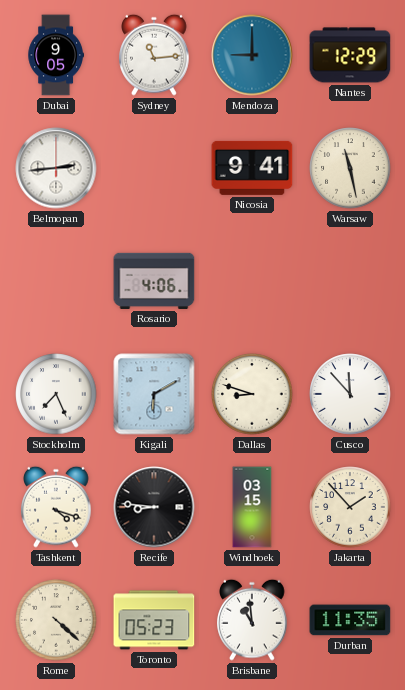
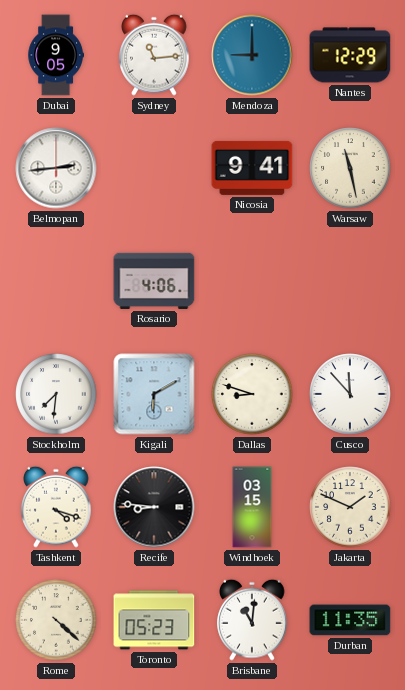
Stockholm: 7:26 -> 7:31
Jakarta: 1:53 -> 1:49
Brisbane: 10:59 -> 11:01
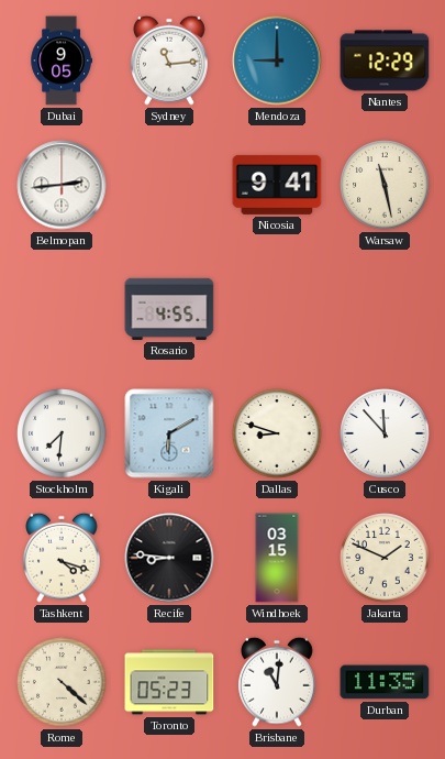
Rosario: 4:06 -> 4:55
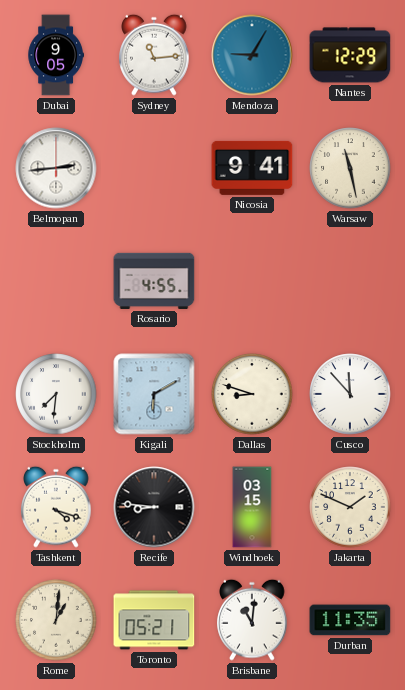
Mendoza: 9:00 -> 9:05
Rome: 4:22 -> 1:01
Toronto: 05:23 -> 05:21
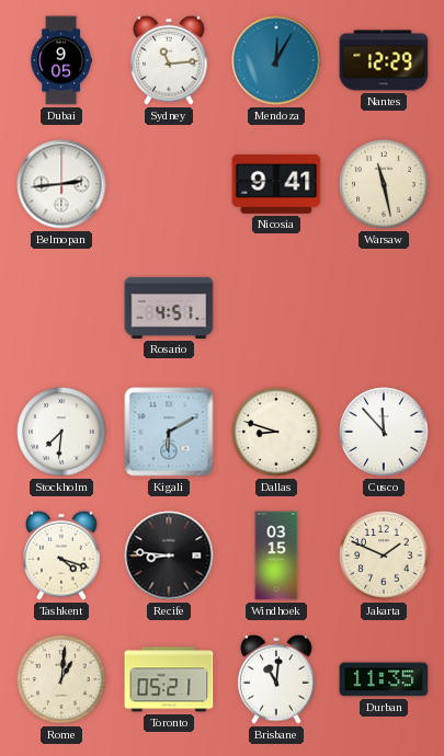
Mendoza: 9:05 -> 12:05
Rosario: 4:55 -> 4:51
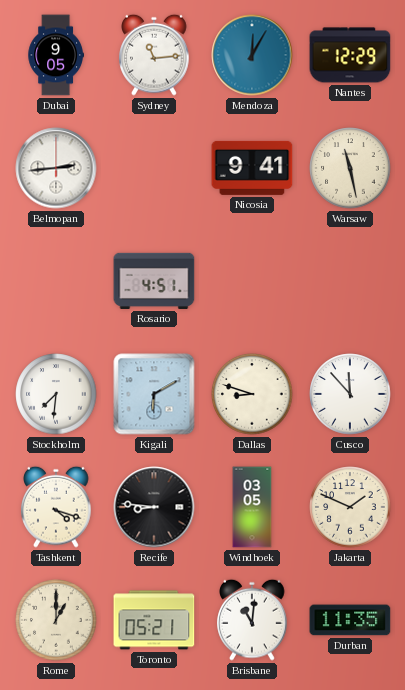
Windhoek: 03:15 -> 03:05
Rome: 1:01 -> 1:00
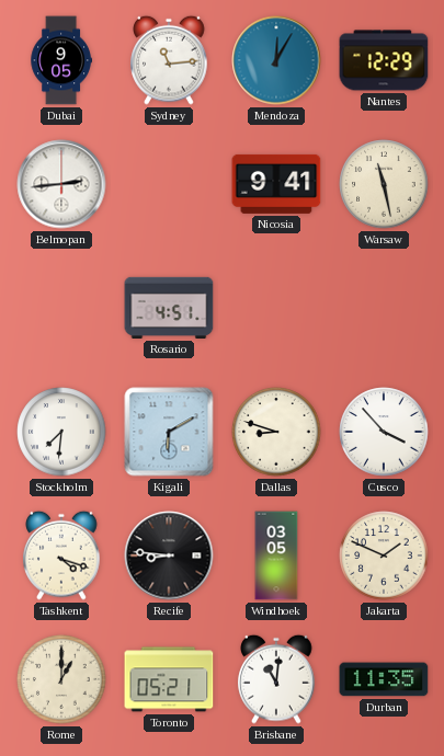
Cusco: 11:53 -> 3:53
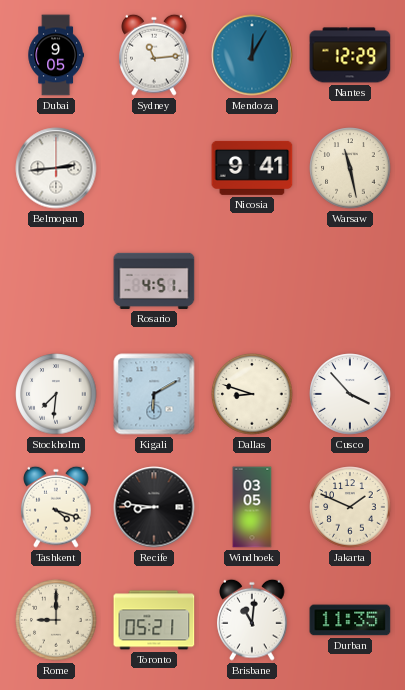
Rome: 1:00 -> 9:00
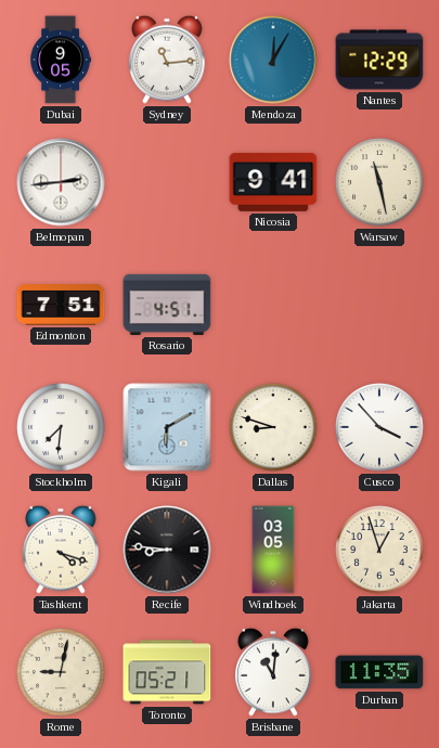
Edmonton: none -> 7:51
Jakarta: 1:49 -> 12:57
Rome: 9:00 -> 9:02
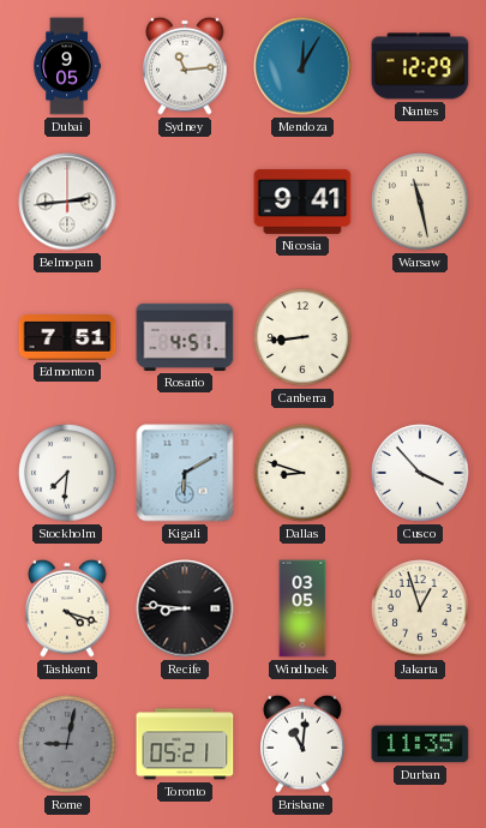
Canberra: none -> 8:44
Rome dial: cream -> grey
